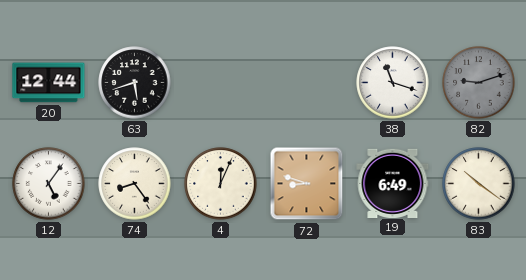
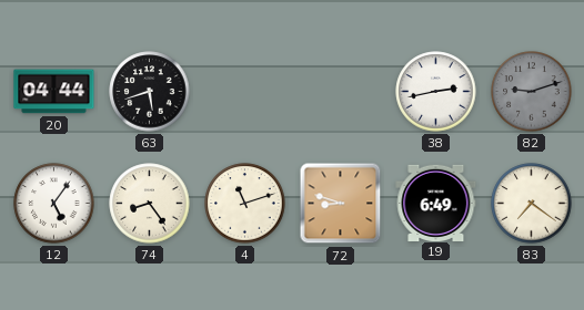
20: 12:44 -> 04:44
38: 11:18 -> 2:43
4: 12:04 -> 11:12
83: 10:21 -> 7:21
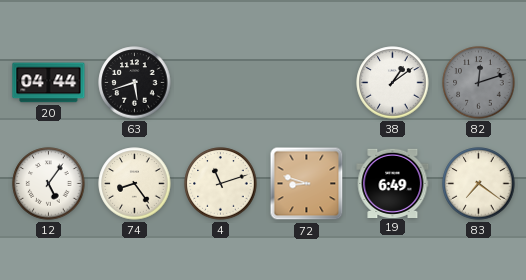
38: 2:43 -> 1:09
82: 9:12 -> 12:12
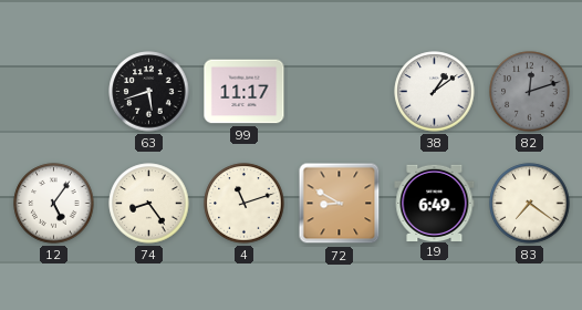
20: 04:44 -> none
99: none -> 11:17
72: 8:48 -> 8:50
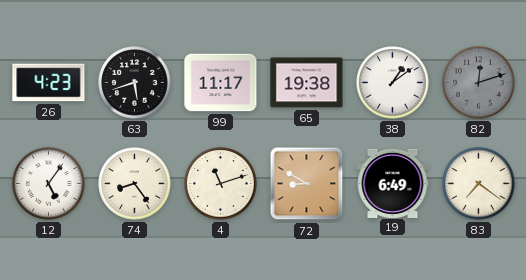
26: none -> 4:23
65: none -> 19:38
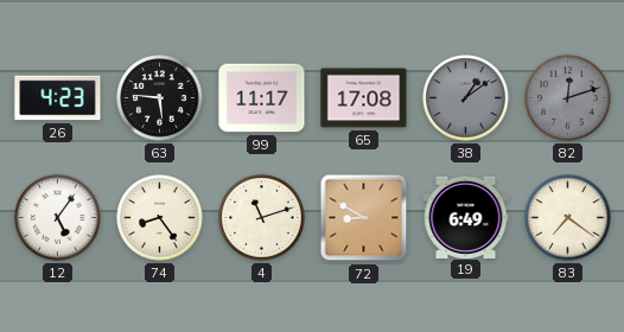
63: 5:42 -> 5:46
65: 19:38 -> 17:08
38 dial: white -> grey
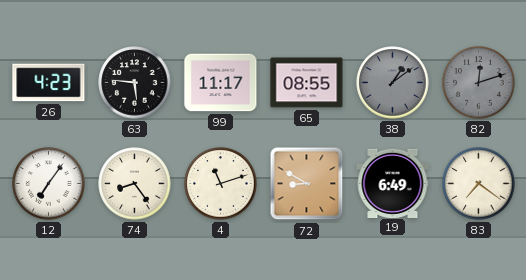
65: 17:08 -> 08:55
12: 5:06 -> 7:06
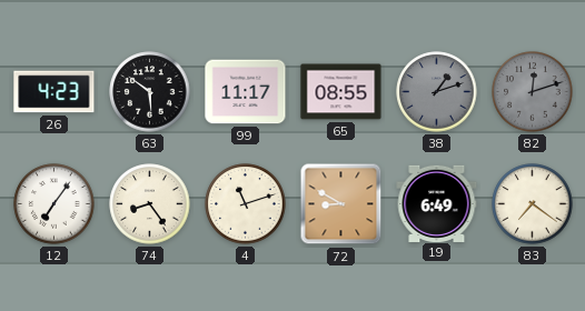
63: 5:46 -> 5:51
38: 1:09 -> 1:12
